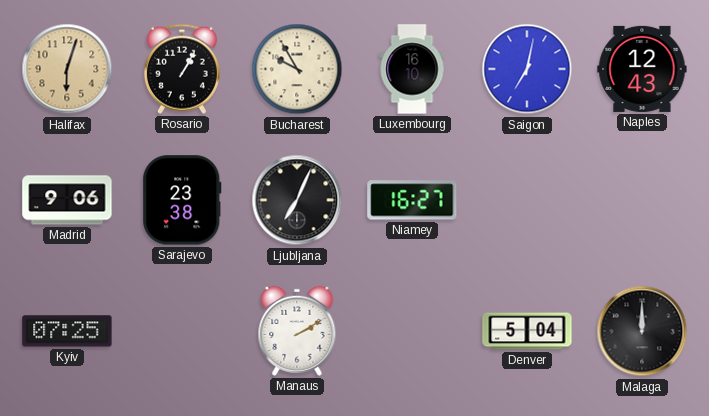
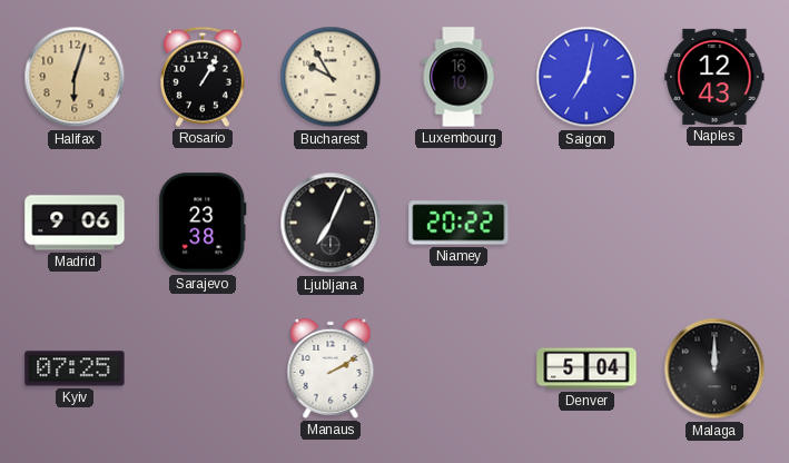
Niamey: 16:27 -> 20:22
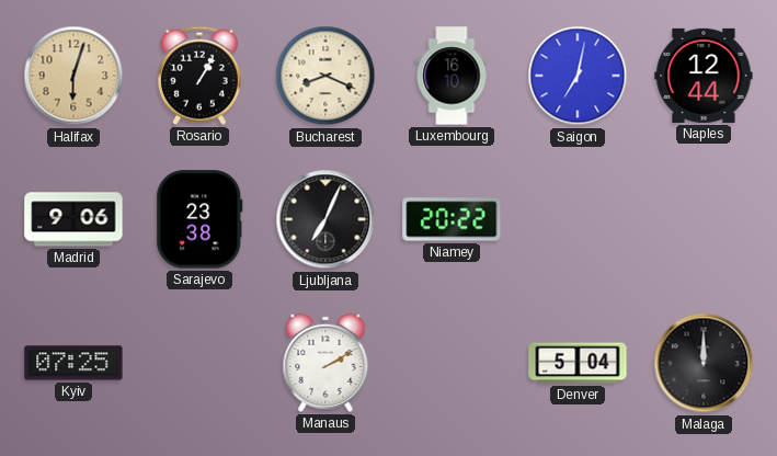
Bucharest: 9:55 -> 8:19
Naples: 12:43 -> 12:44
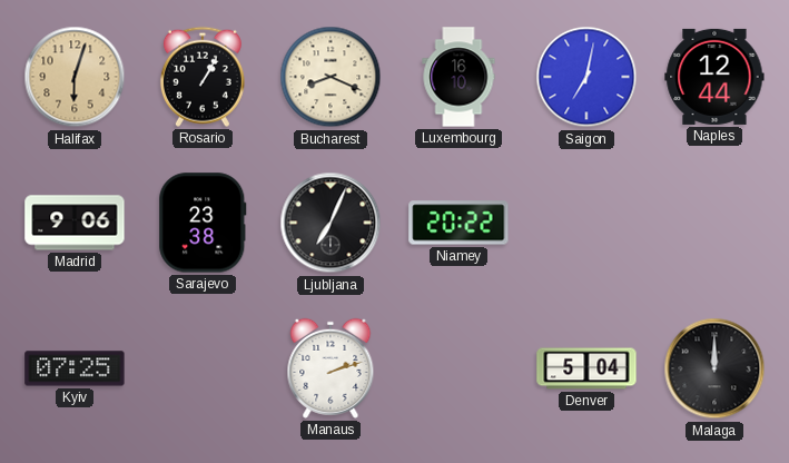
Manaus: 2:10 -> 2:12
